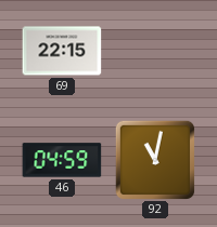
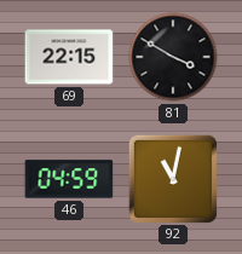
81: none -> 3:50
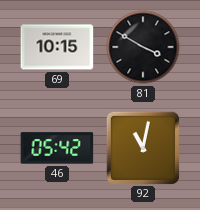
69: 22:15 -> 10:15
46: 04:59 -> 05:42
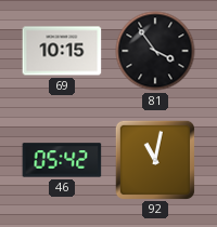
81: 3:50 -> 3:54
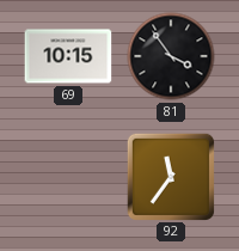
46: 05:42 -> none
92: 11:02 -> 11:36
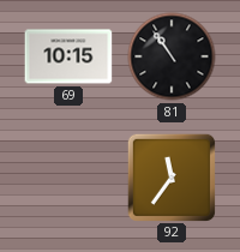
81: 3:54 -> 10:54
